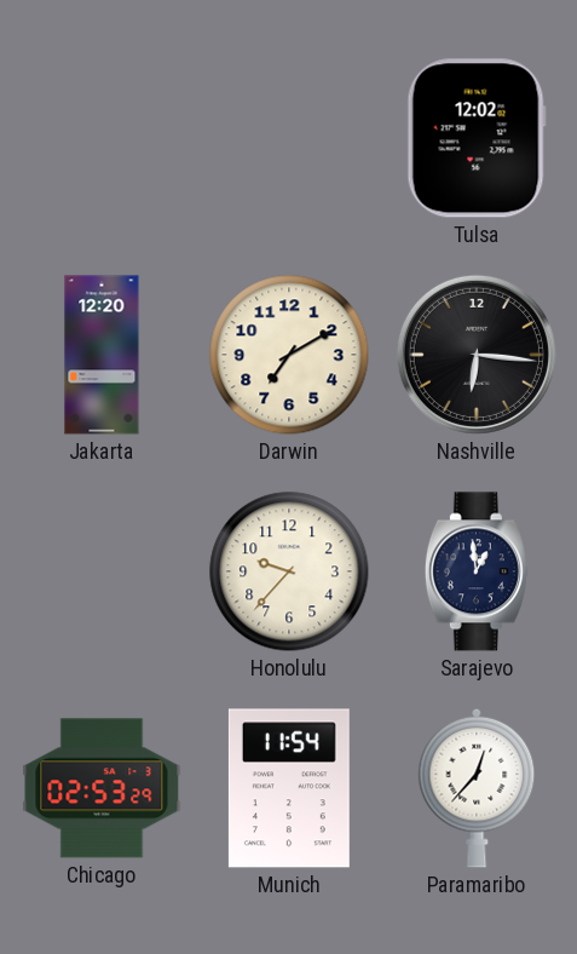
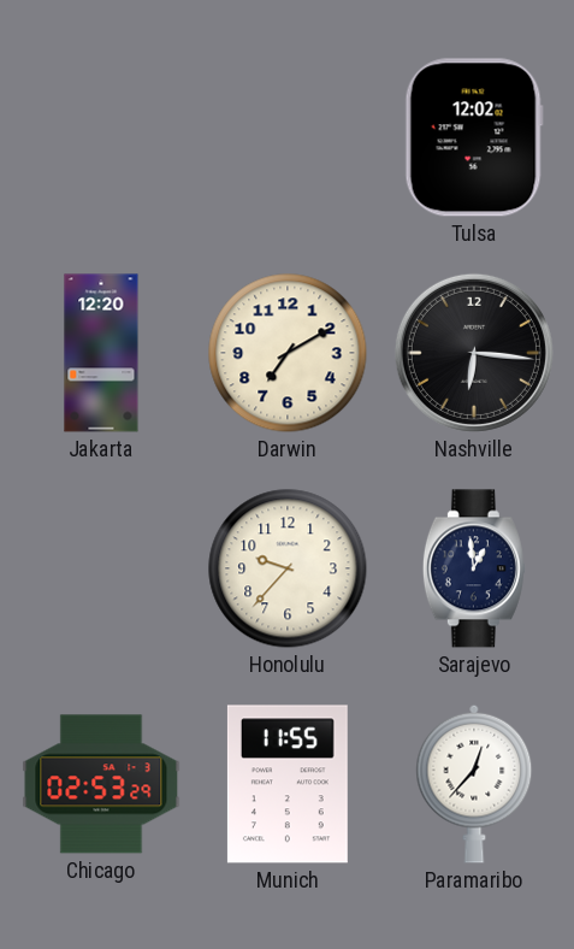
Munich: 11:54 -> 11:55
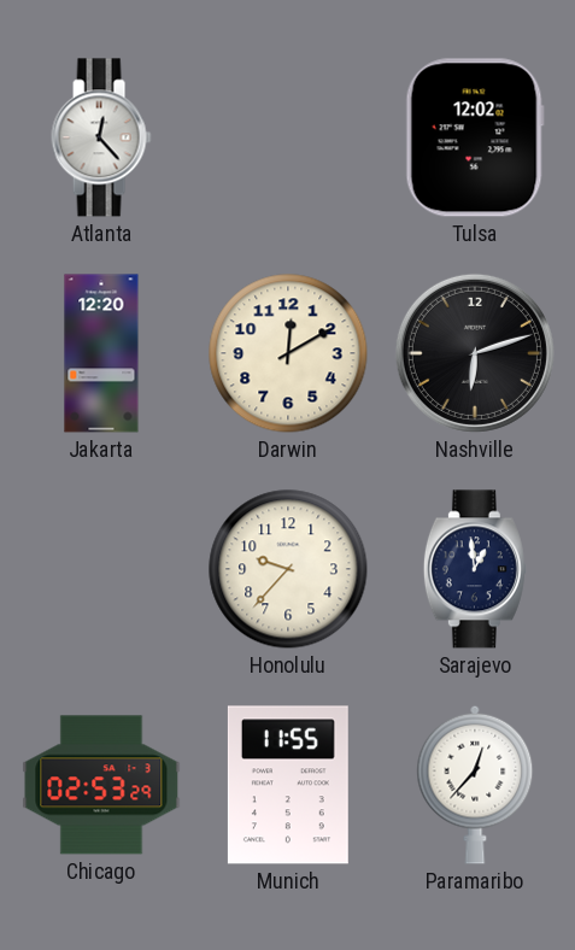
Atlanta: none -> 12:23
Darwin: 7:10 -> 12:10
Nashville: 6:16 -> 6:12
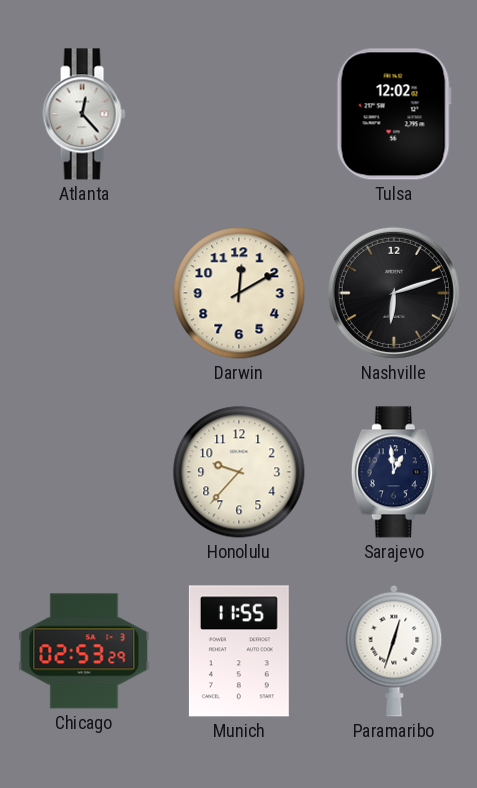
Jakarta: 12:20 -> none
Paramaribo: 12:37 -> 12:33
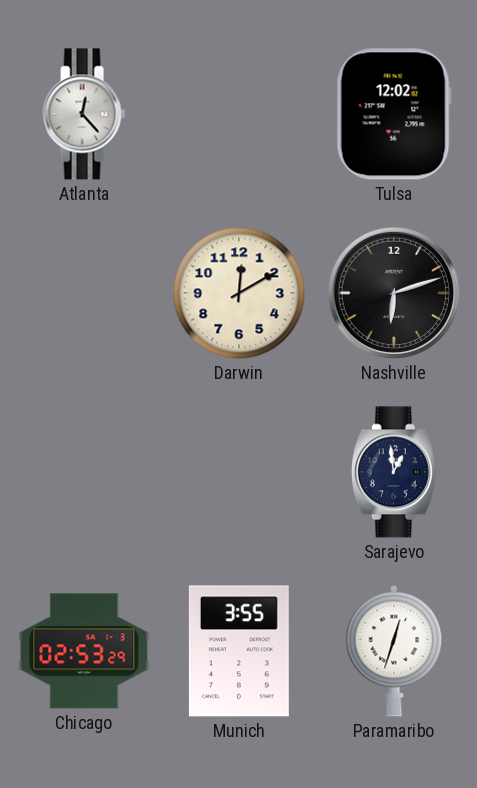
Honolulu: 9:37 -> none
Munich: 11:55 -> 3:55
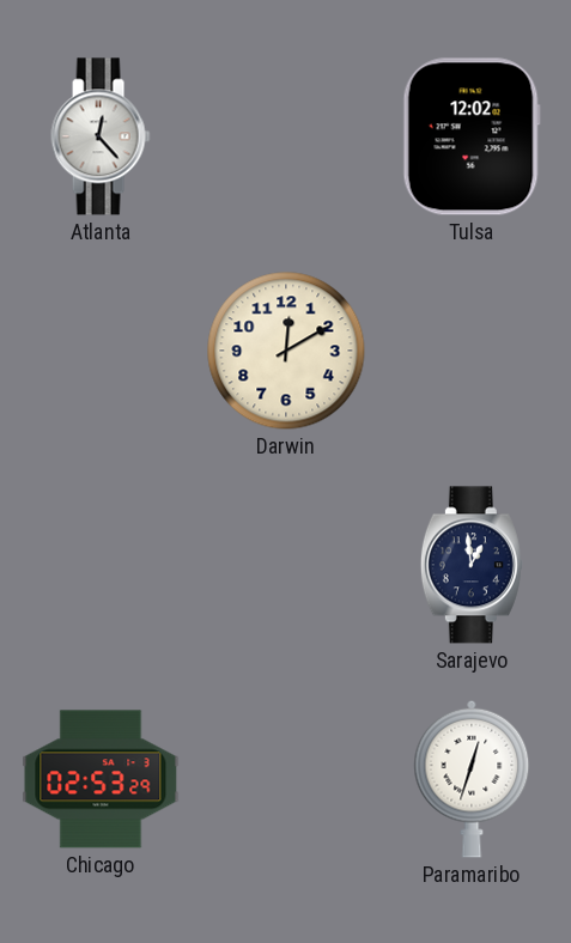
Nashville: 6:12 -> none
Munich: 3:55 -> none
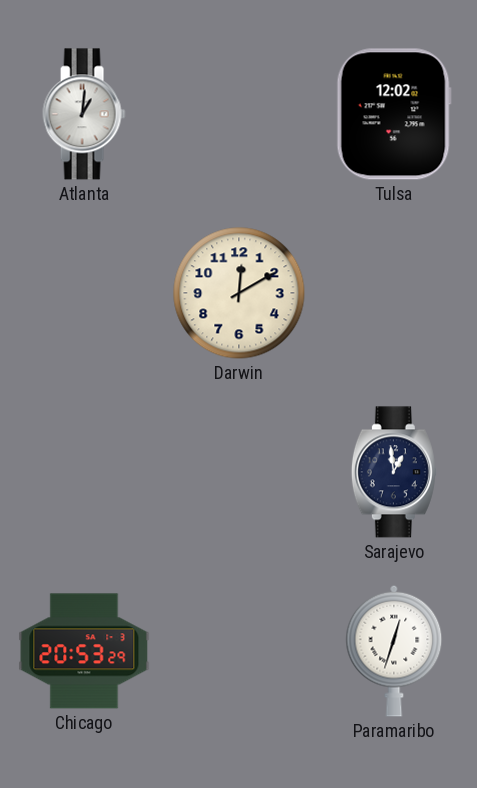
Atlanta: 12:23 -> 1:01
Chicago: 02:53 -> 20:53
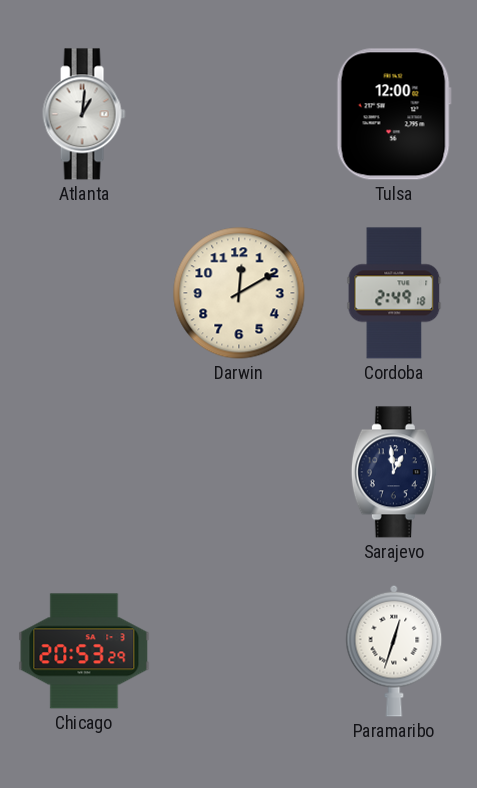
Tulsa: 12:02 -> 12:00
Cordoba: none -> 2:49
